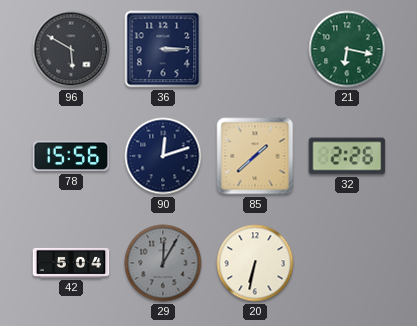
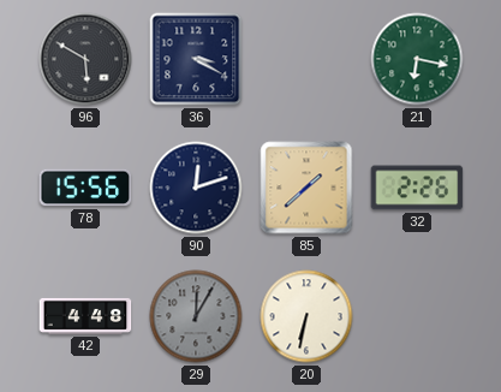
36: 3:15 -> 3:20
42: 5:04 -> 4:48
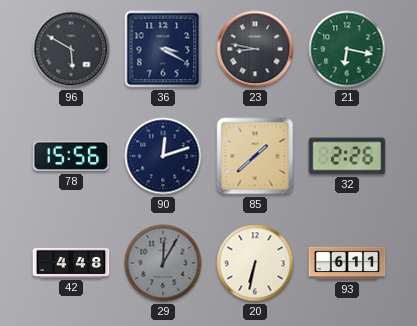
23: none -> 8:47
93: none -> 6:11
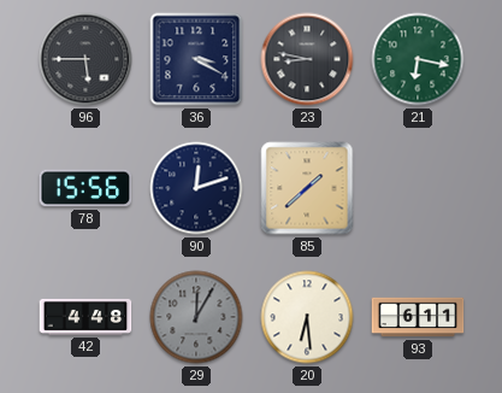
96: 5:50 -> 5:45
32: 2:26 -> none
20: 6:32 -> 6:29
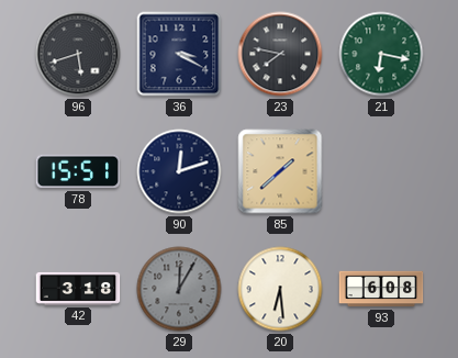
96: 5:45 -> 5:42
23: 8:47 -> 7:47
78: 15:56 -> 15:51
42: 4:48 -> 3:18
93: 6:11 -> 6:08
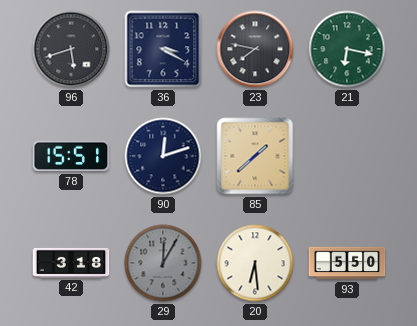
93: 6:08 -> 5:50
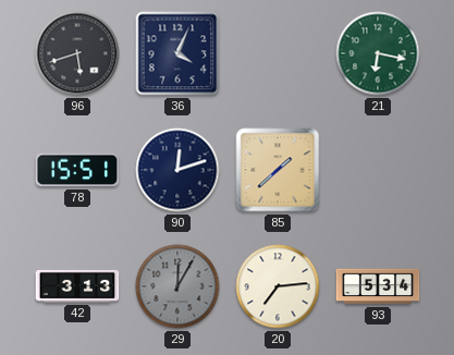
36: 3:20 -> 4:04
23: 7:47 -> none
42: 3:18 -> 3:13
20: 6:29 -> 7:14
93: 5:50 -> 5:34
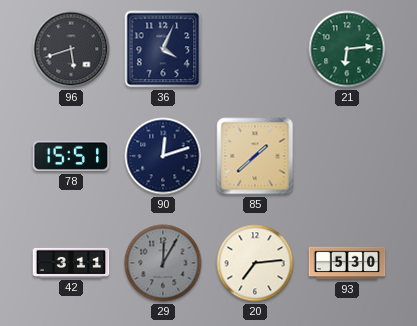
21: 6:17 -> 6:14
42: 3:13 -> 3:11
93: 5:34 -> 5:30
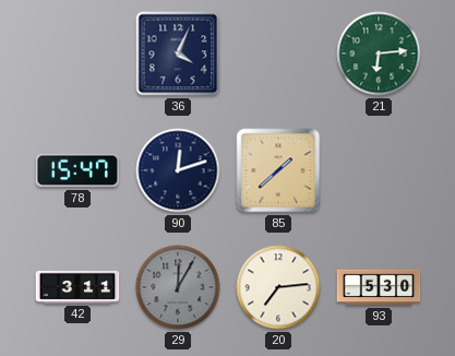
96: 5:42 -> none
78: 15:51 -> 15:47
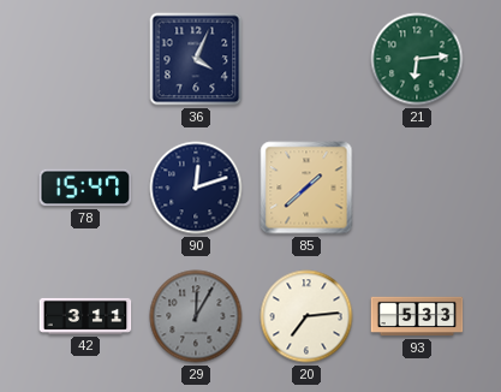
93: 5:30 -> 5:33
